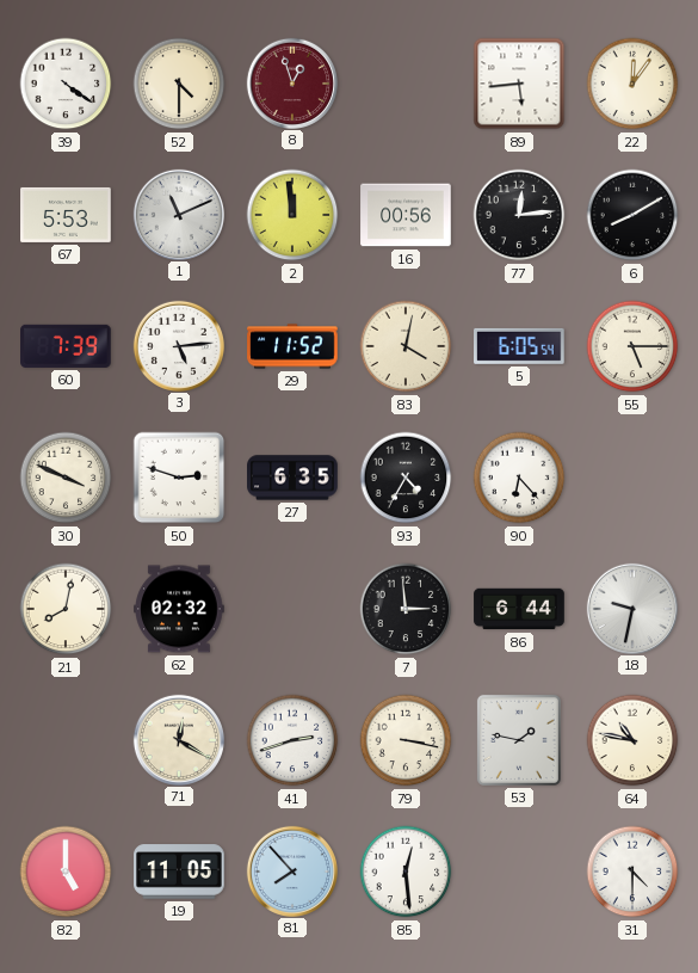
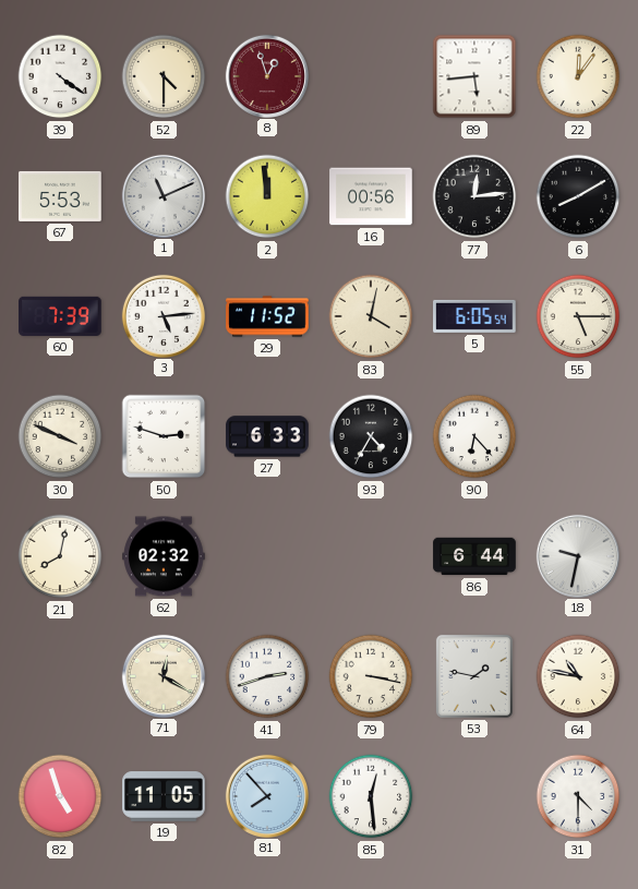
27: 6:35 -> 6:33
7: 2:59 -> none
82: 5:00 -> 4:57
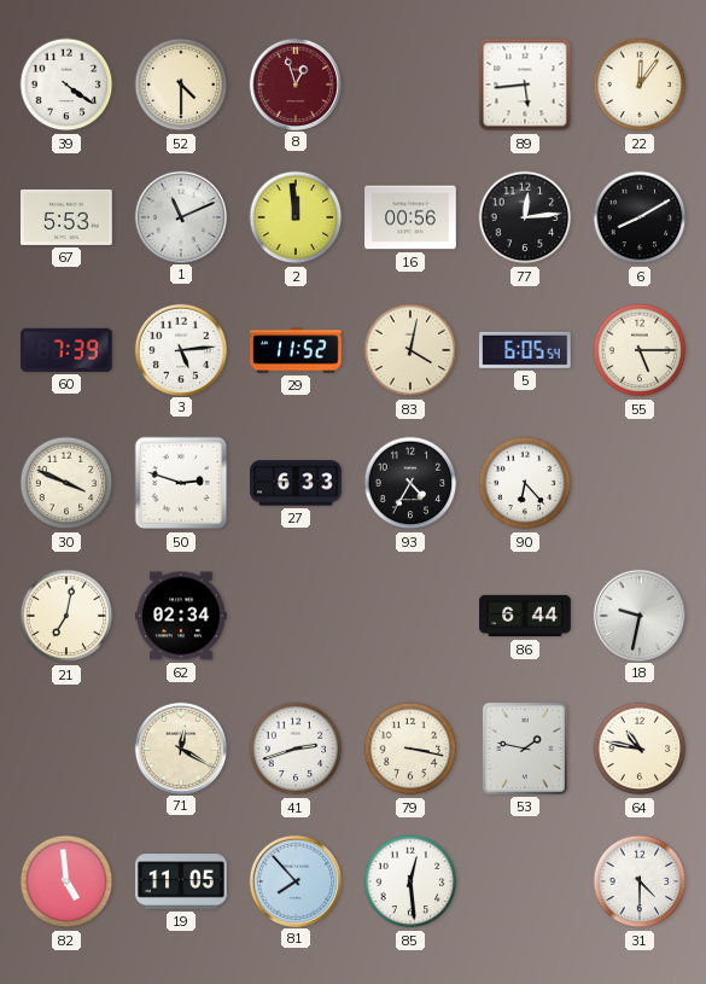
21: 8:02 -> 7:02
62: 02:32 -> 02:34
82: 4:57 -> 4:59
